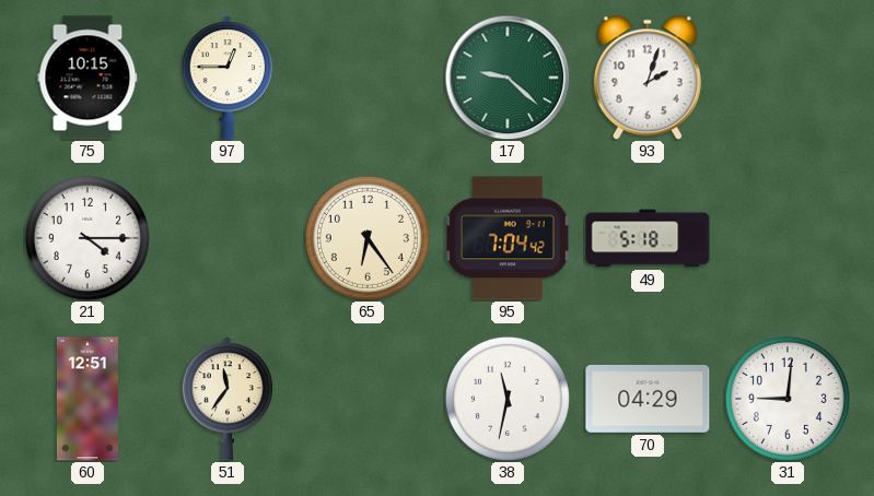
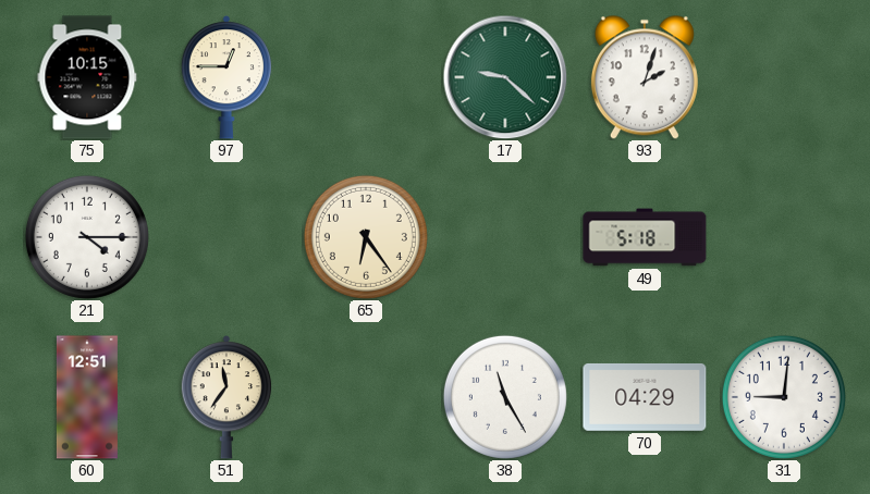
95: 7:04 -> none
38: 11:32 -> 11:25
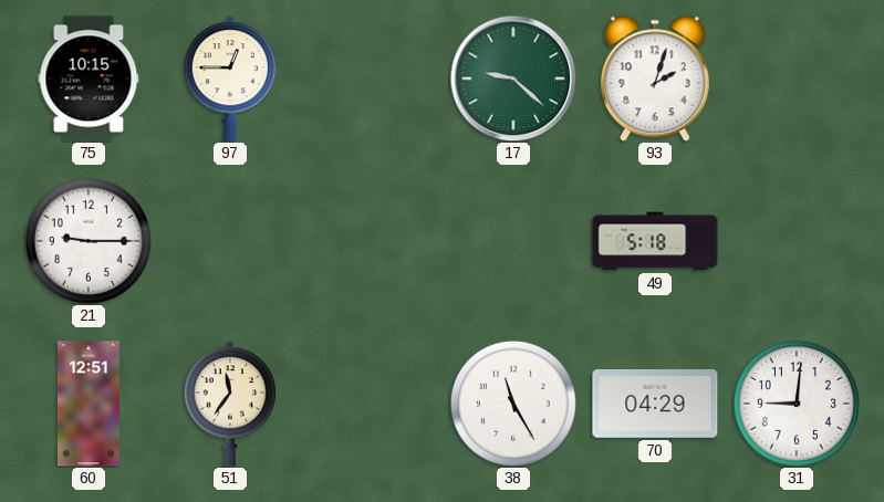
21: 4:15 -> 9:15
65: 6:24 -> none
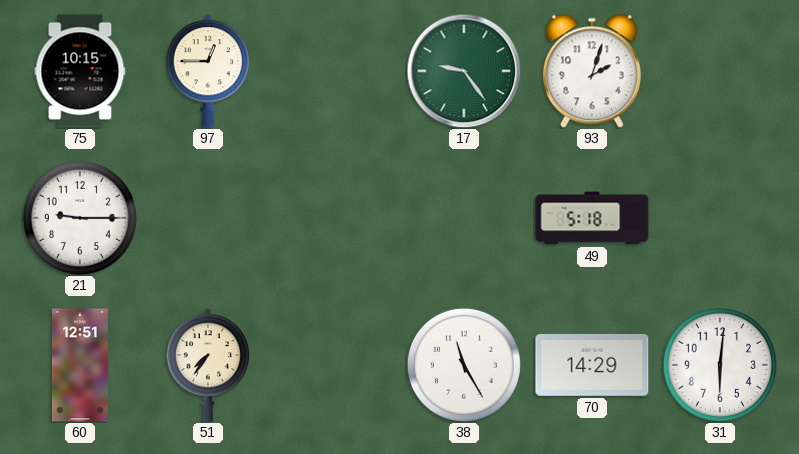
17: 9:22 -> 9:24
51: 11:36 -> 7:36
70: 04:29 -> 14:29
31: 9:01 -> 6:01
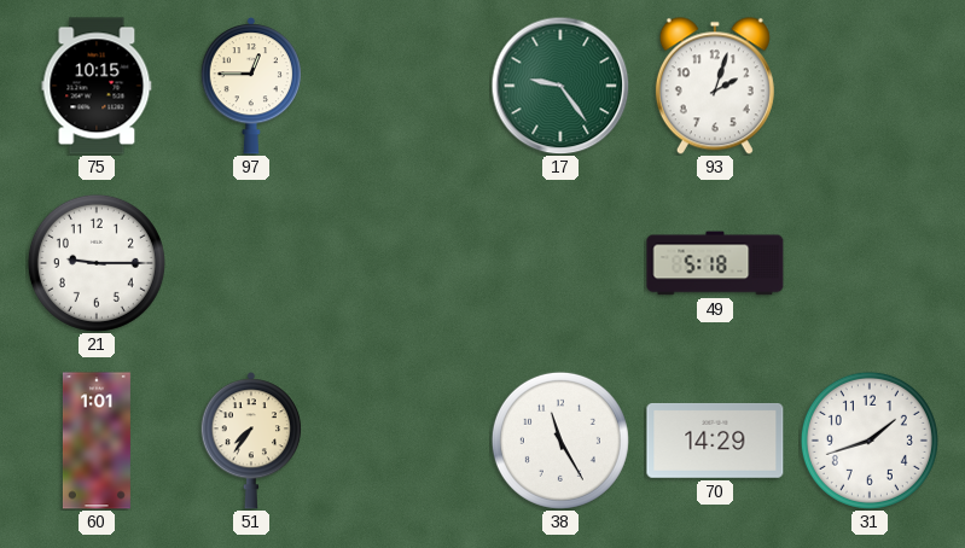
60: 12:51 -> 1:01
31: 6:01 -> 1:42
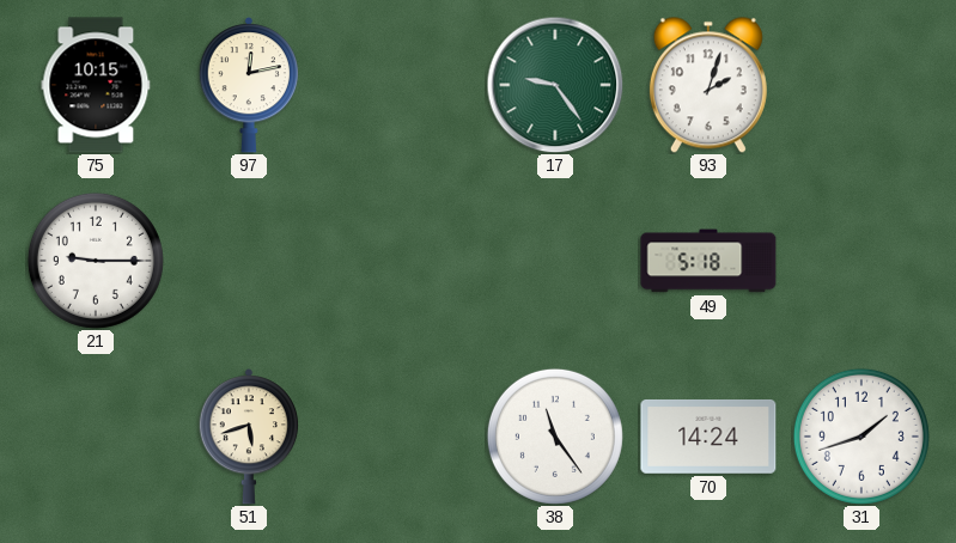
97: 12:45 -> 12:13
60: 1:01 -> none
51: 7:36 -> 5:42
38: 11:25 -> 11:24
70: 14:29 -> 14:24
